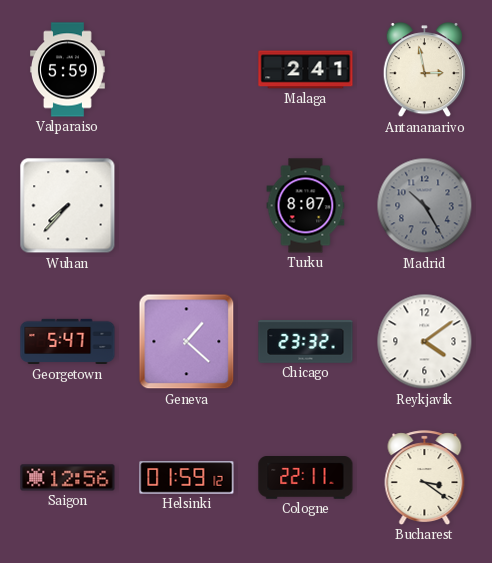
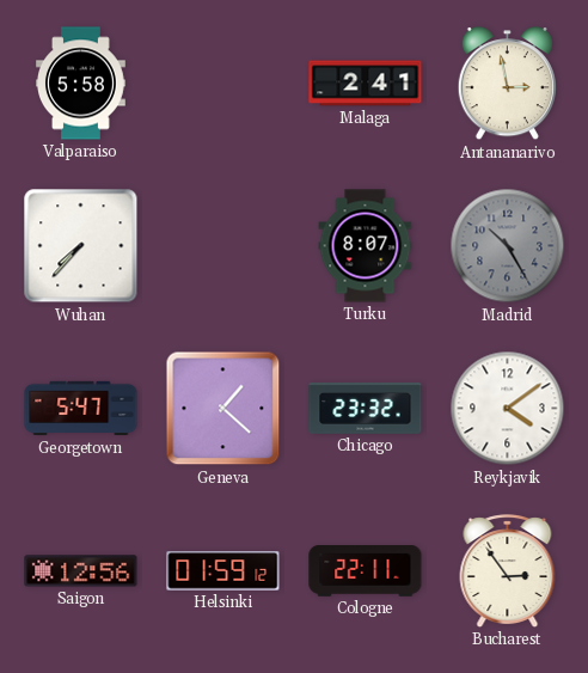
Valparaiso: 5:59 -> 5:58
Bucharest: 3:21 -> 2:54
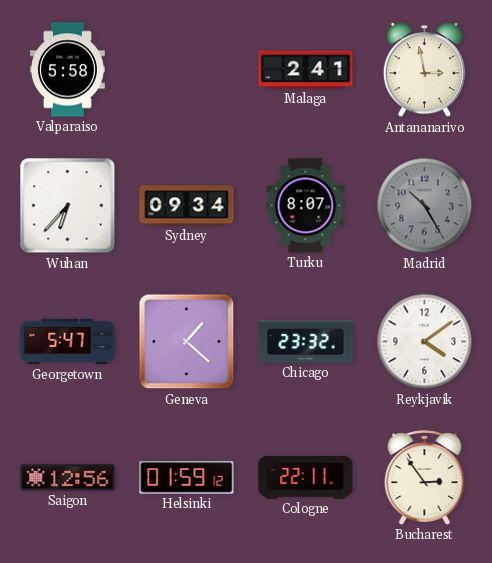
Wuhan: 7:37 -> 6:37
Sydney: none -> 09:34
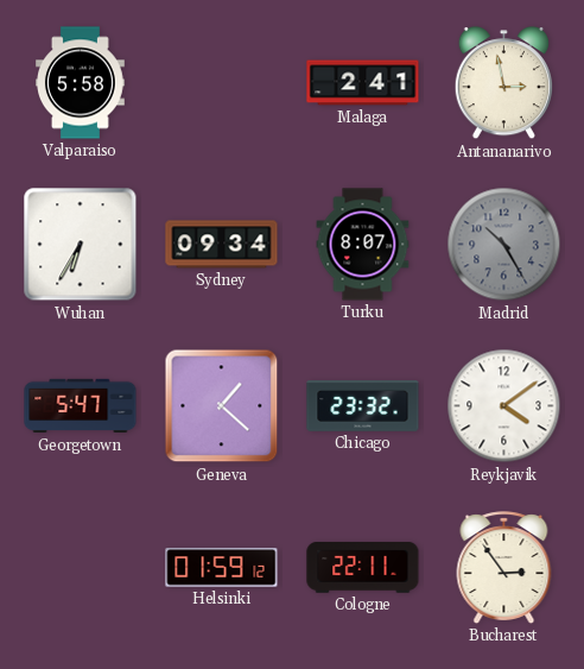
Wuhan: 6:37 -> 6:35
Saigon: 12:56 -> none
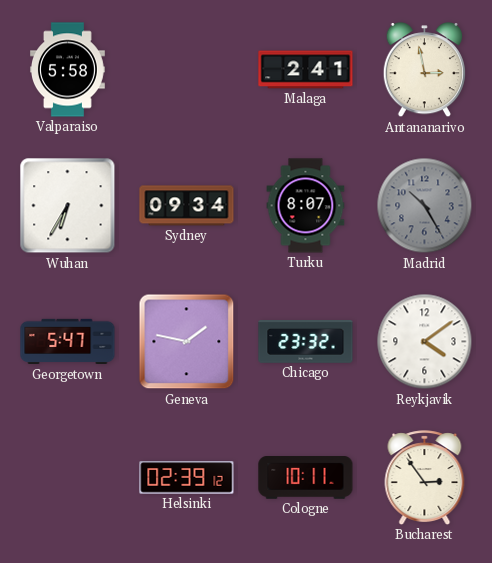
Geneva: 1:22 -> 1:47
Helsinki: 01:59 -> 02:39
Cologne: 22:11 -> 10:11
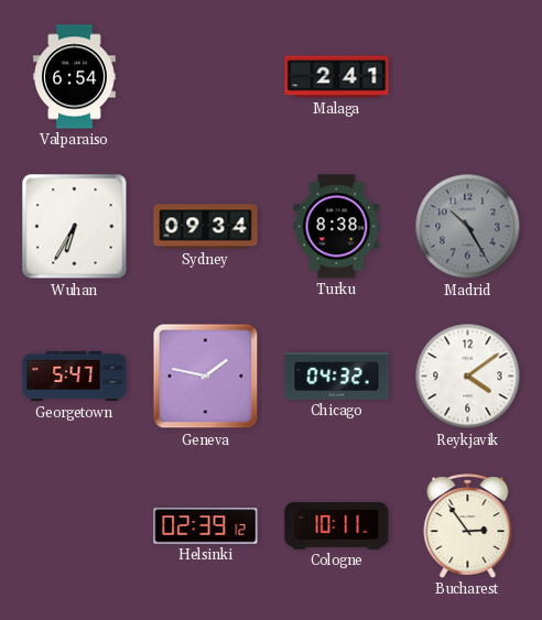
Valparaiso: 5:58 -> 6:54
Antananarivo: 2:58 -> none
Turku: 8:07 -> 8:38
Chicago: 23:32 -> 04:32
